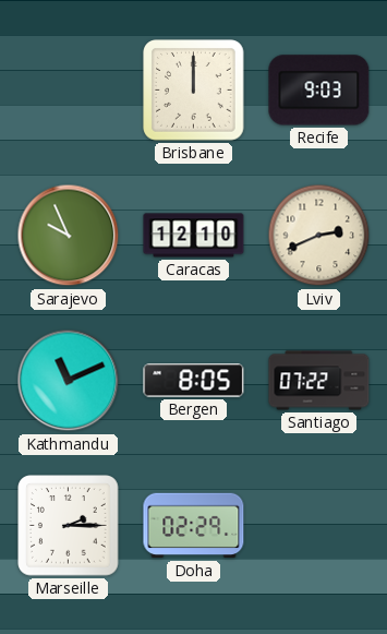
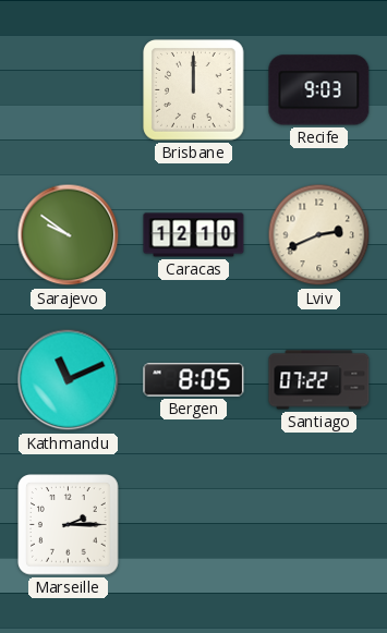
Sarajevo: 9:56 -> 9:51
Doha: 02:29 -> none
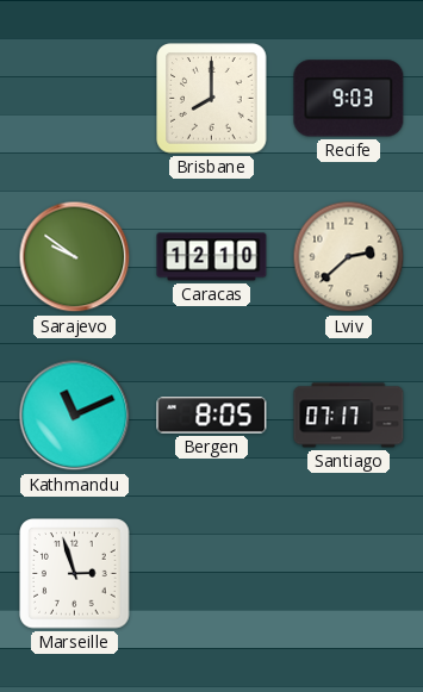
Brisbane: 12:00 -> 8:00
Lviv: 2:41 -> 2:38
Santiago: 07:22 -> 07:17
Marseille: 2:15 -> 2:57
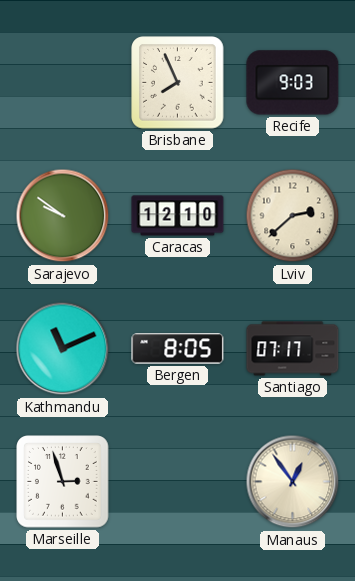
Brisbane: 8:00 -> 7:56
Manaus: none -> 12:54
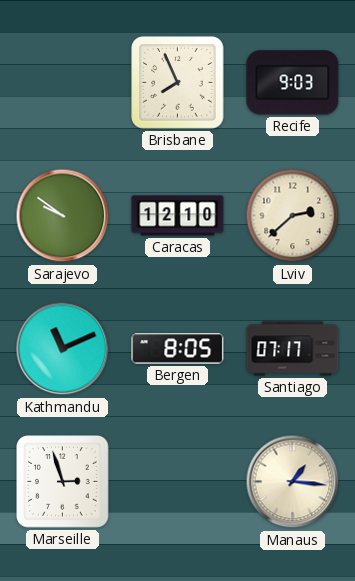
Manaus: 12:54 -> 1:16
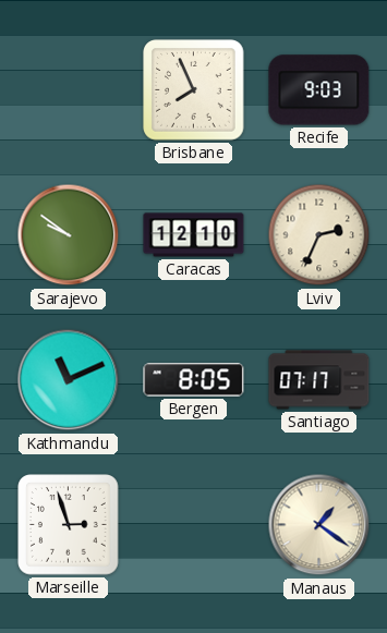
Lviv: 2:38 -> 2:34
Manaus: 1:16 -> 1:21
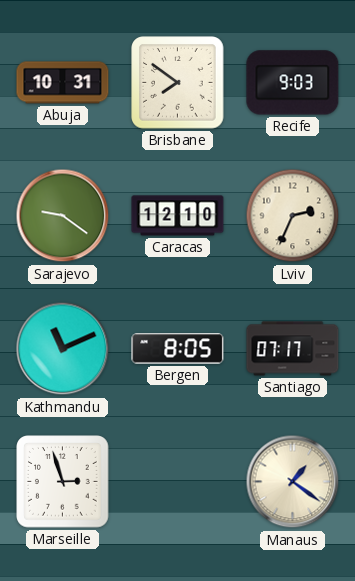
Abuja: none -> 10:31
Brisbane: 7:56 -> 7:51
Sarajevo: 9:51 -> 9:21
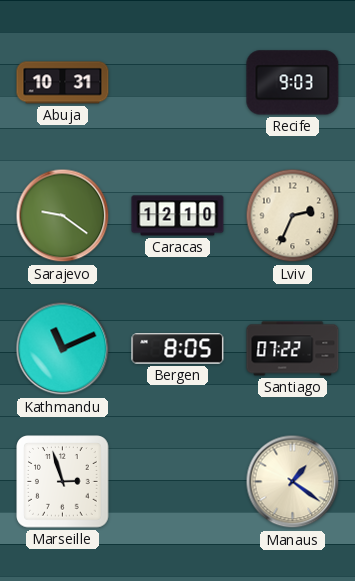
Brisbane: 7:51 -> none
Santiago: 07:17 -> 07:22
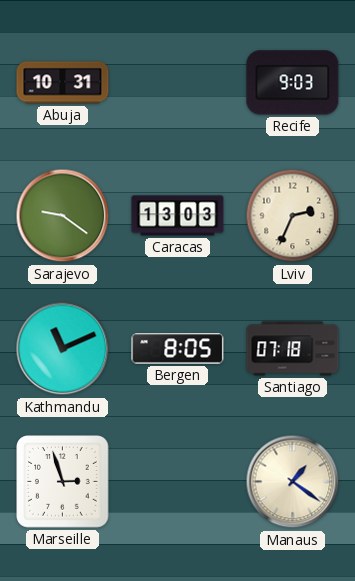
Caracas: 12:10 -> 13:03
Santiago: 07:22 -> 07:18
